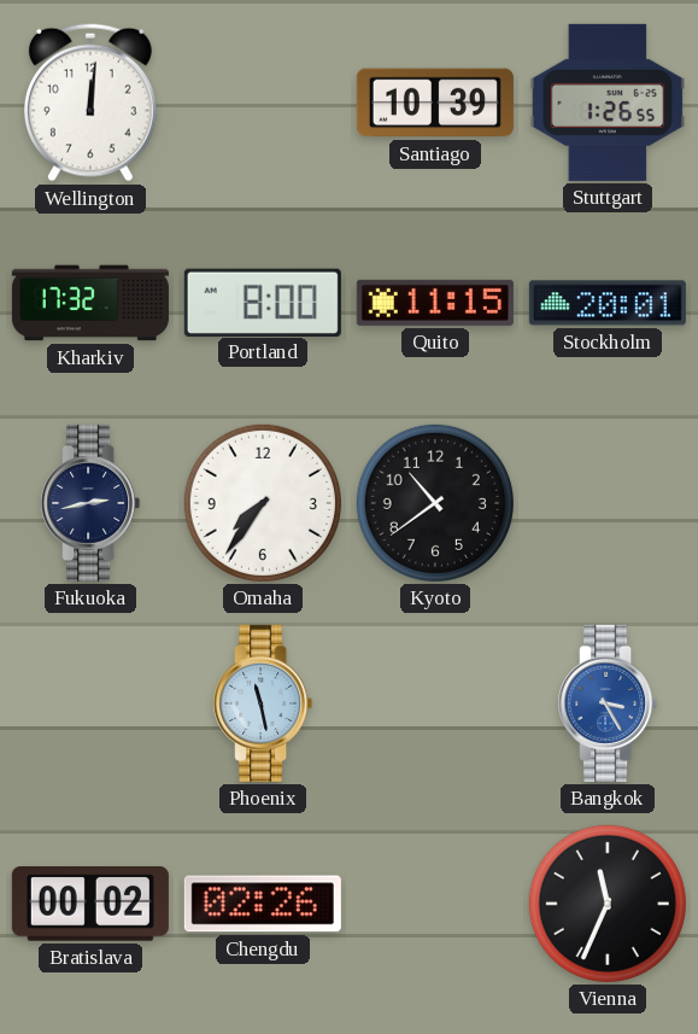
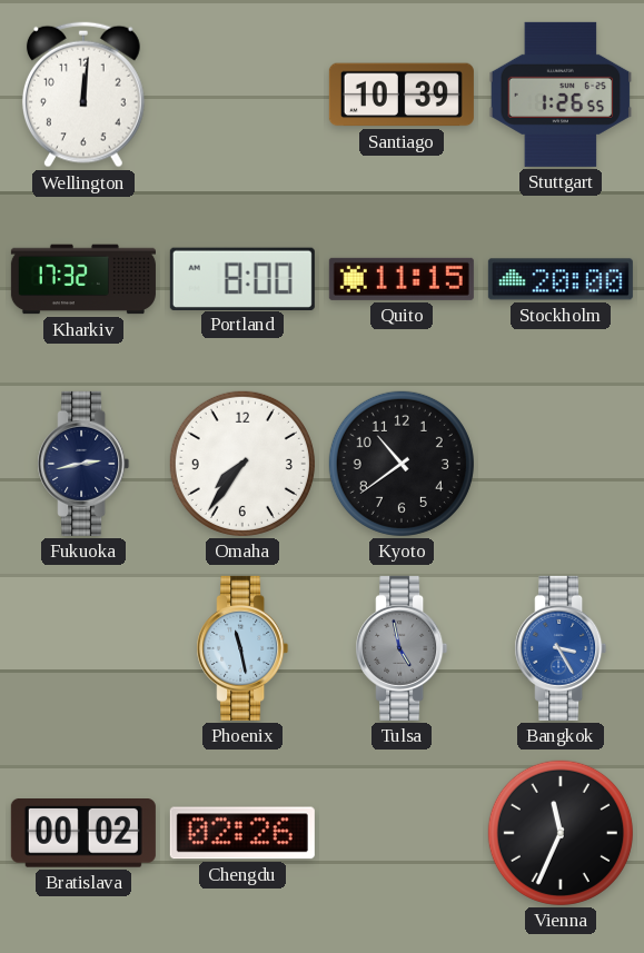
Stockholm: 20:01 -> 20:00
Tulsa: none -> 4:58
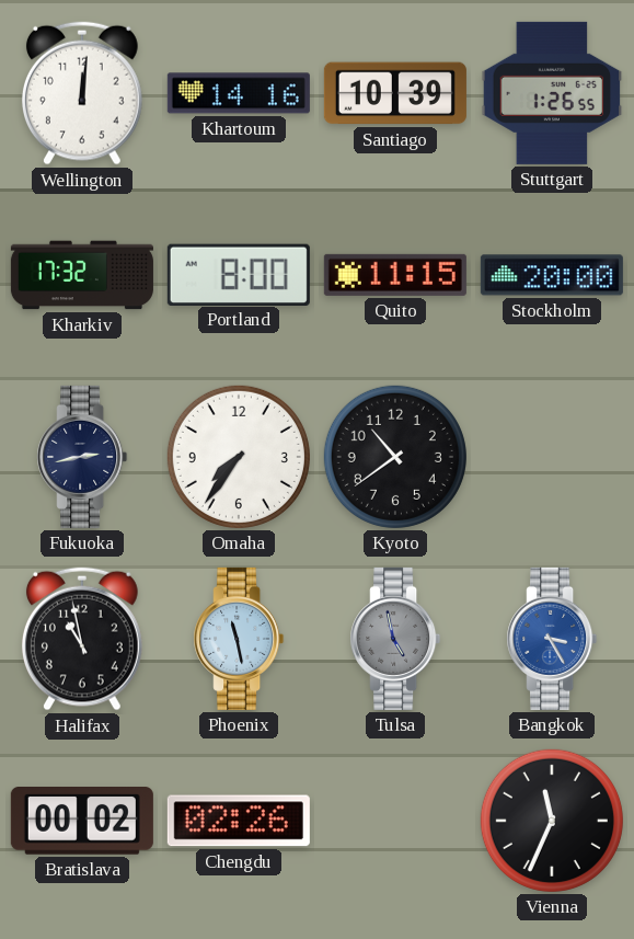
Khartoum: none -> 14:16
Halifax: none -> 10:58
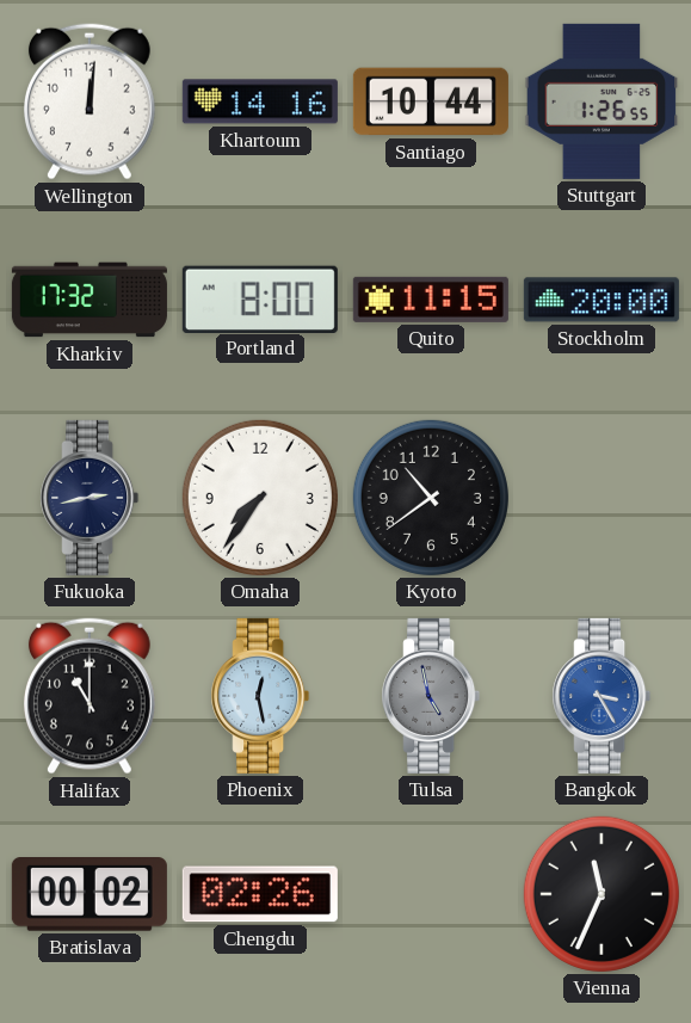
Santiago: 10:39 -> 10:44
Halifax: 10:58 -> 11:00
Phoenix: 11:28 -> 12:28
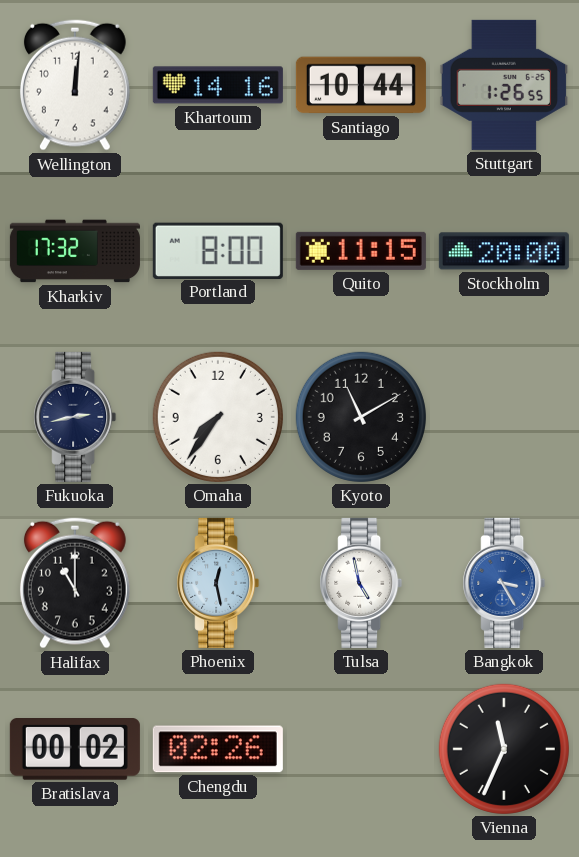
Kyoto: 10:39 -> 11:10
Tulsa dial: grey -> white
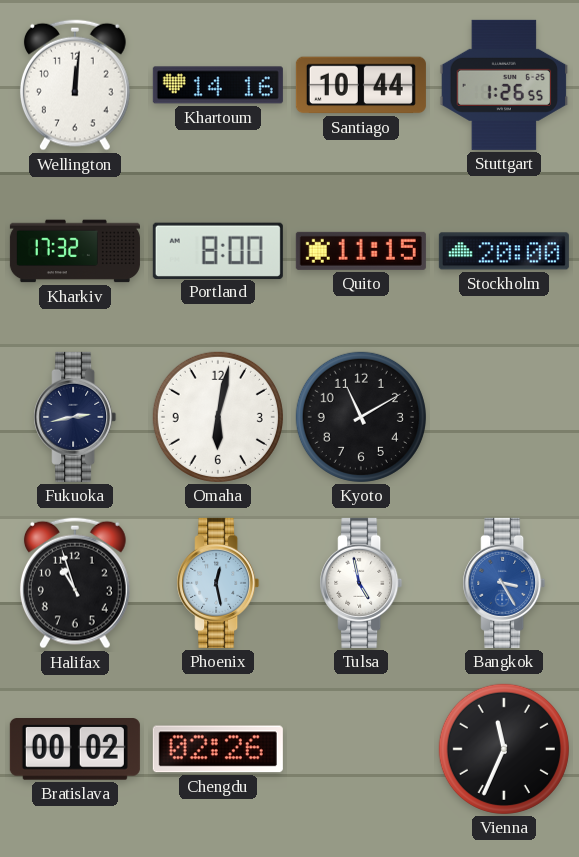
Omaha: 7:36 -> 6:02
Halifax: 11:00 -> 10:57
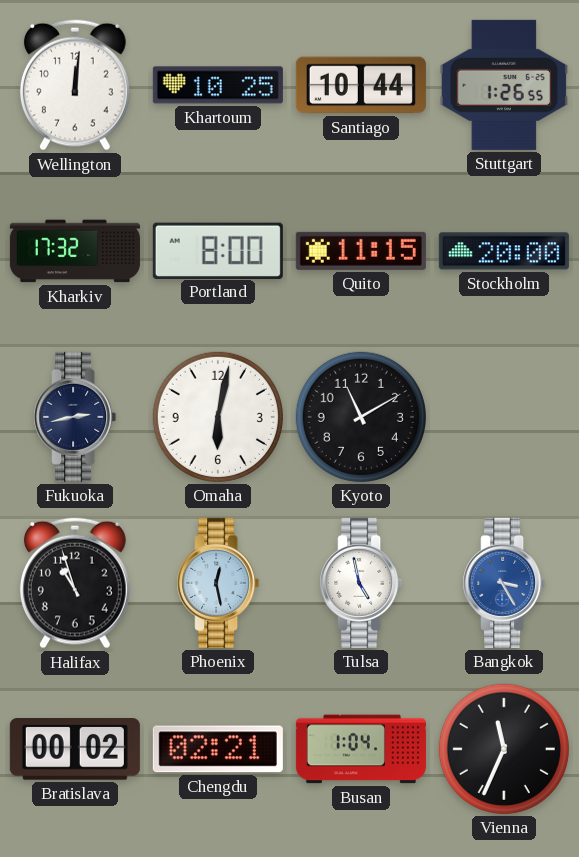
Khartoum: 14:16 -> 10:25
Chengdu: 02:26 -> 02:21
Busan: none -> 1:04
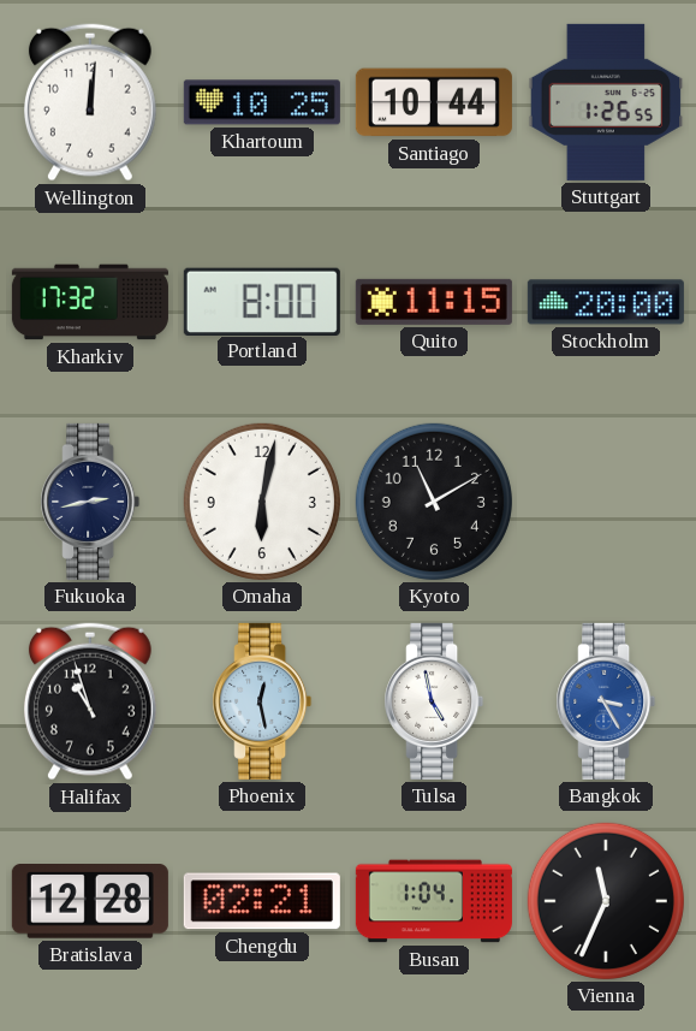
Bratislava: 00:02 -> 12:28
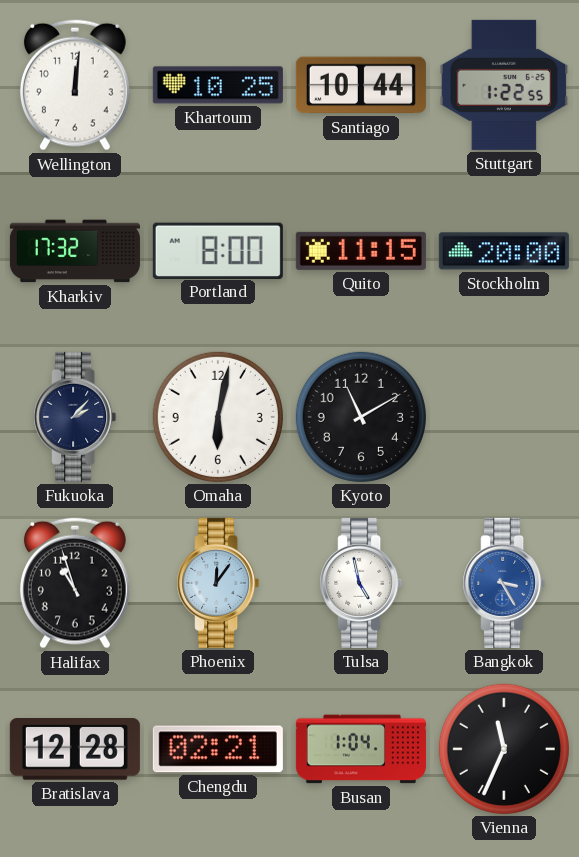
Stuttgart: 1:26 -> 1:22
Fukuoka: 2:43 -> 2:07
Phoenix: 12:28 -> 12:06
